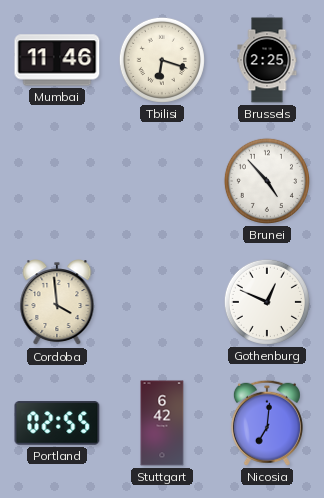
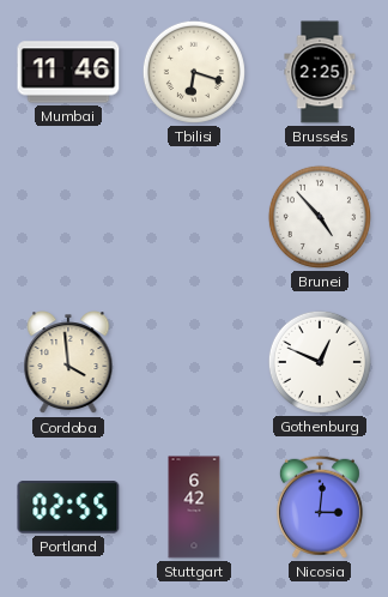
Nicosia: 7:01 -> 3:01
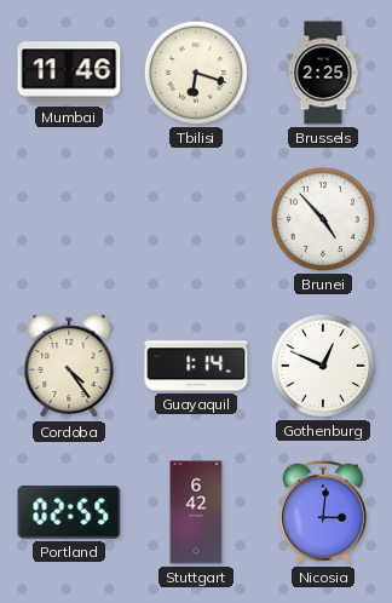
Cordoba: 3:59 -> 4:24
Guayaquil: none -> 1:14
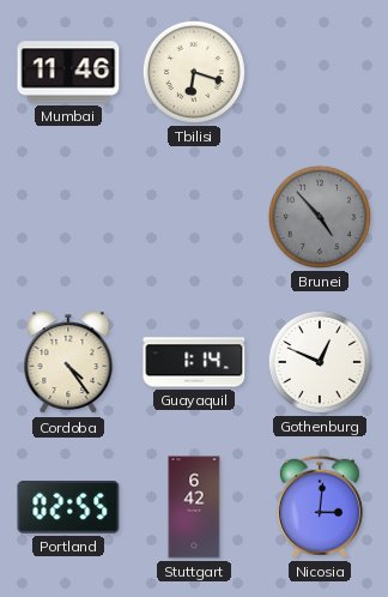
Brussels: 2:25 -> none
Brunei dial: white -> grey
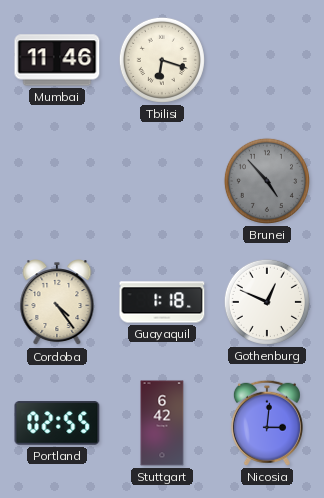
Guayaquil: 1:14 -> 1:18
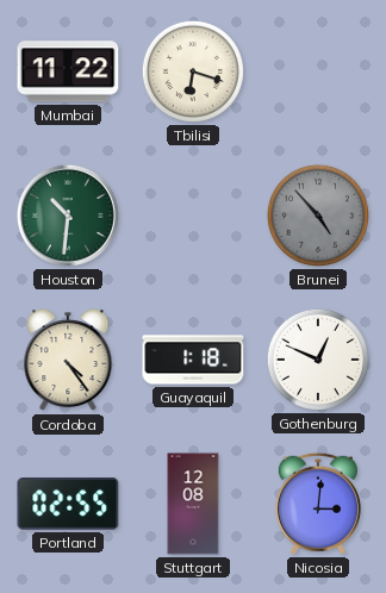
Mumbai: 11:46 -> 11:22
Houston: none -> 10:31
Stuttgart: 6:42 -> 12:08
